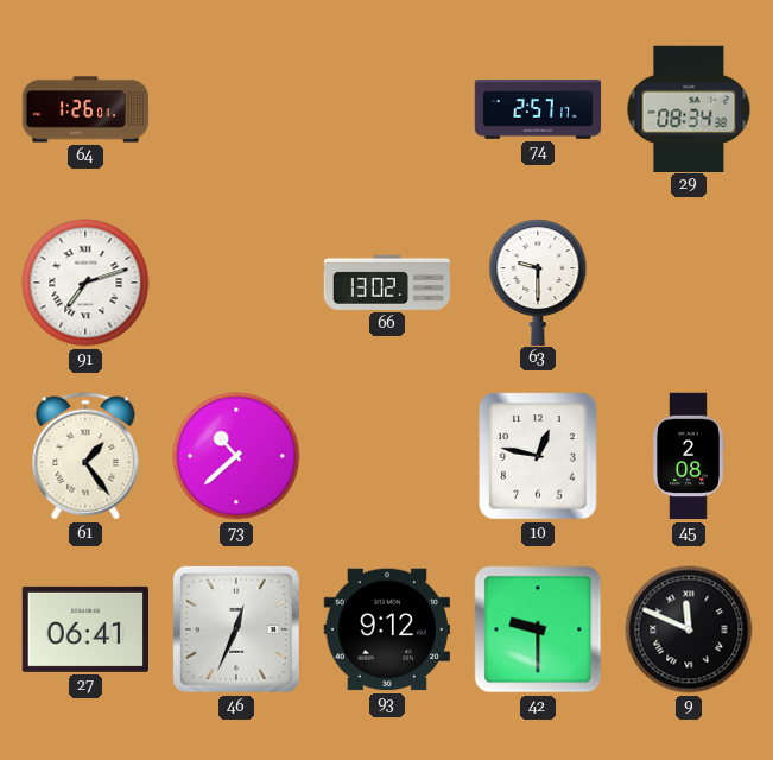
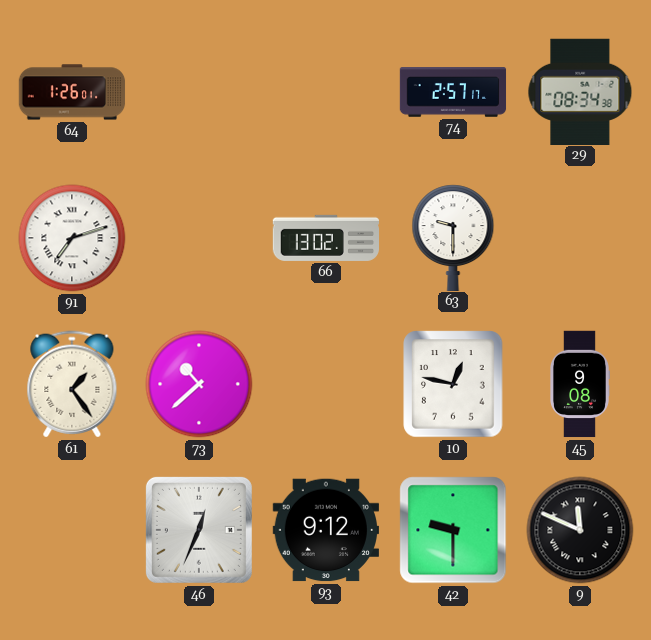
45: 2:08 -> 9:08
27: 06:41 -> none
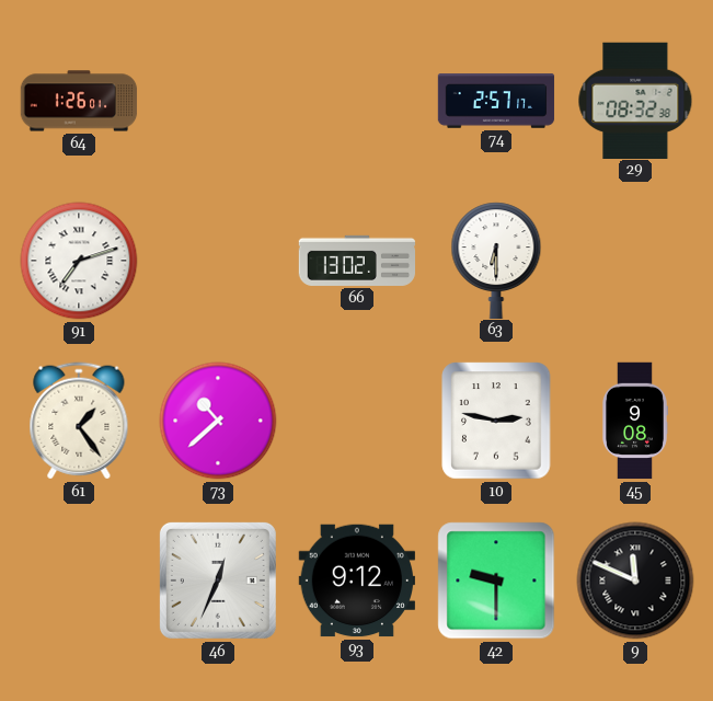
29: 08:34 -> 08:32
63: 9:30 -> 6:30
10: 12:47 -> 2:47
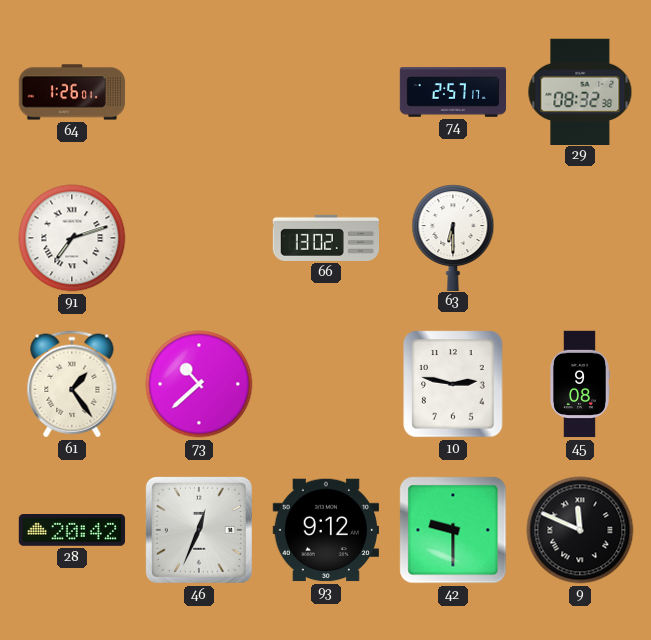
28: none -> 20:42
